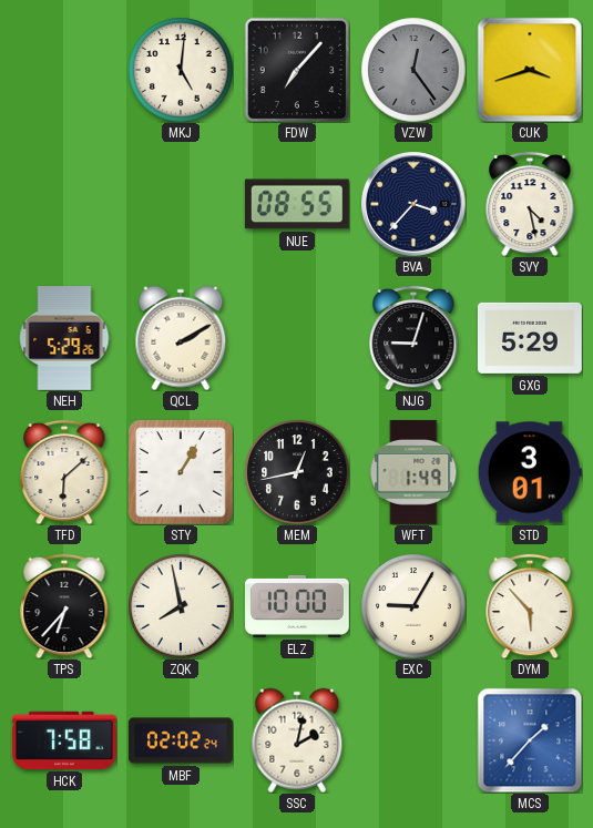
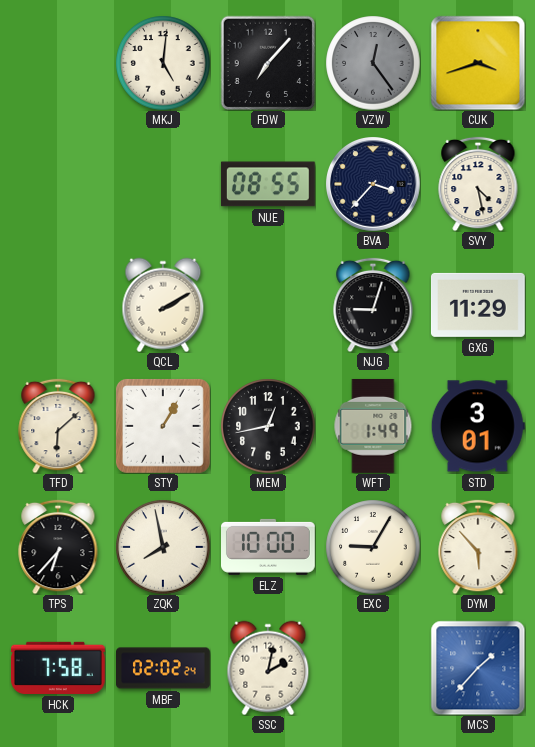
NEH: 5:29 -> none
GXG: 5:29 -> 11:29
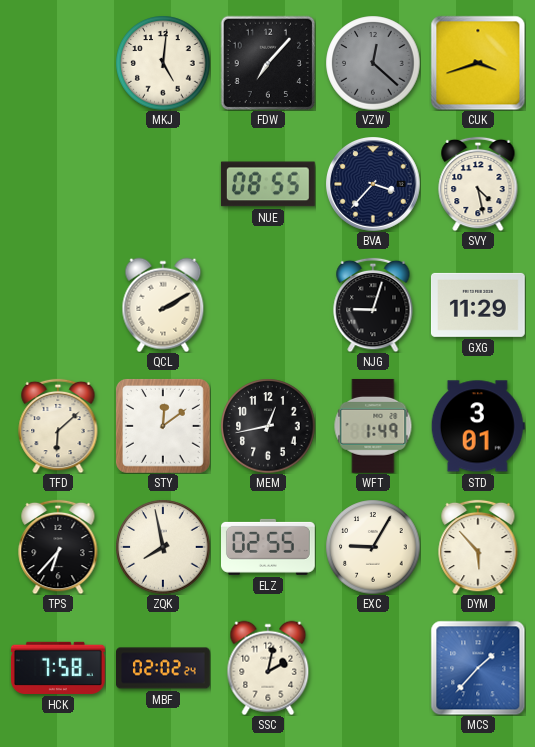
VZW: 12:24 -> 12:22
STY: 1:05 -> 12:09
ELZ: 10:00 -> 02:55
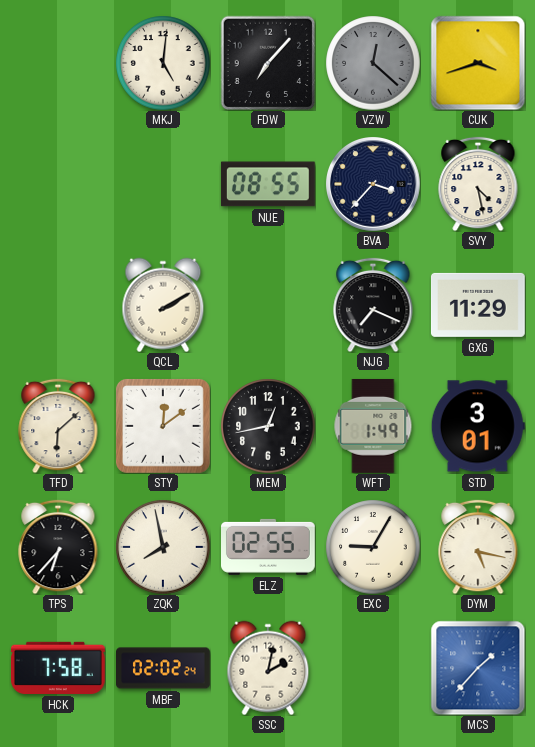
NJG: 9:03 -> 7:19
DYM: 5:53 -> 5:17
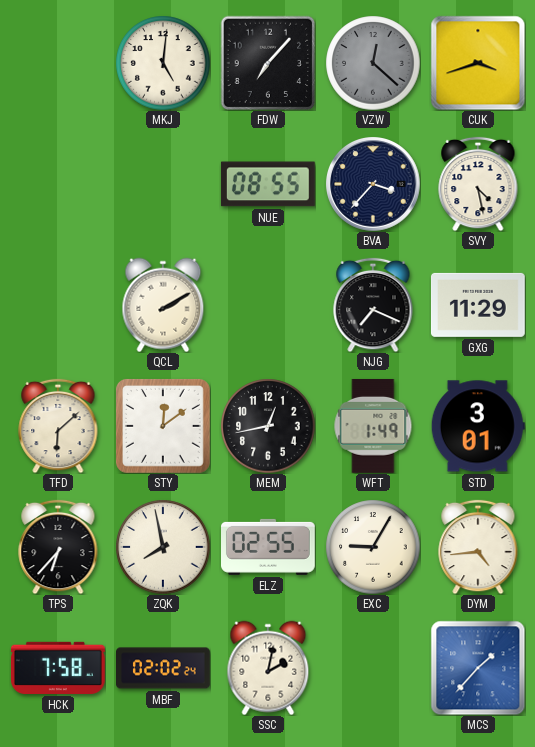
DYM: 5:17 -> 4:44
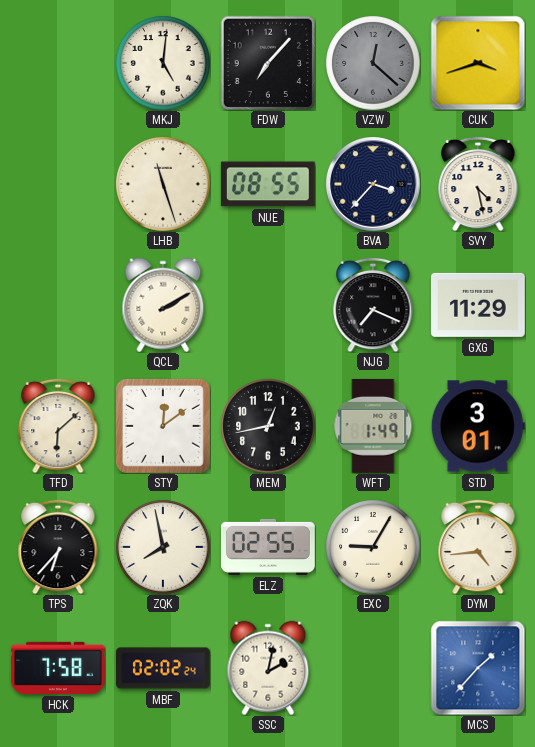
LHB: none -> 11:27
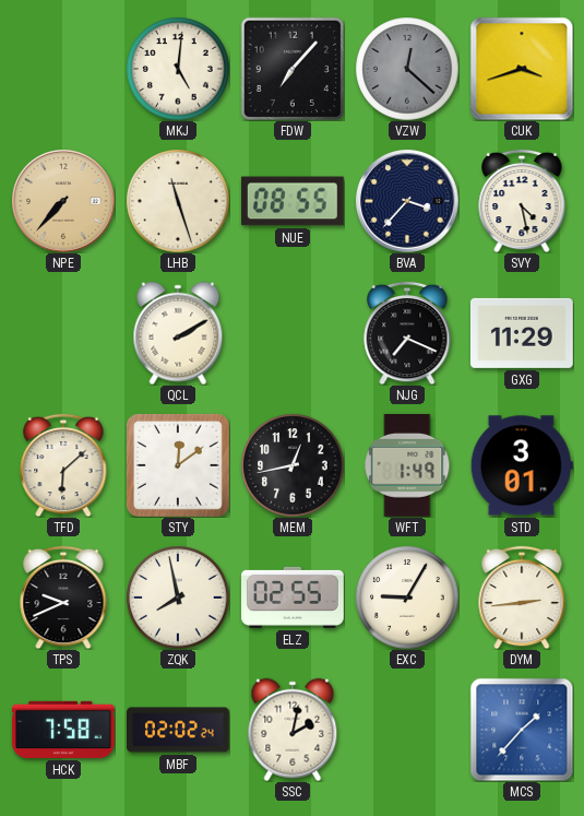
NPE: none -> 7:37
TPS: 6:37 -> 9:41
DYM: 4:44 -> 2:44
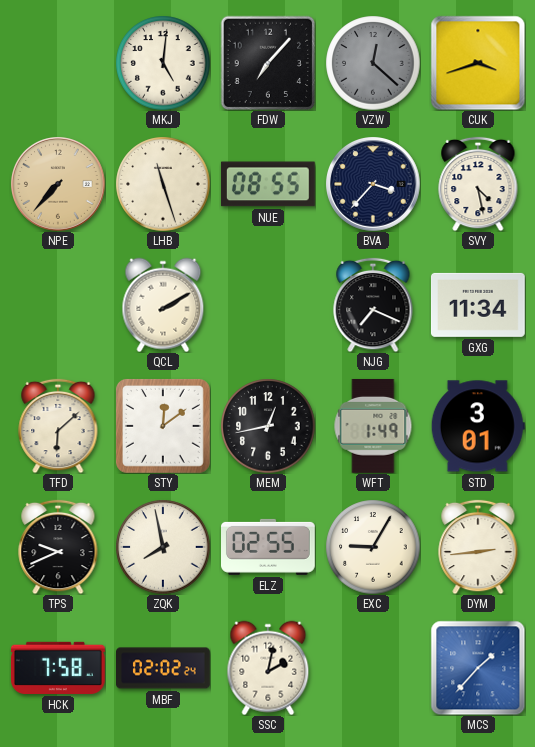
GXG: 11:29 -> 11:34
